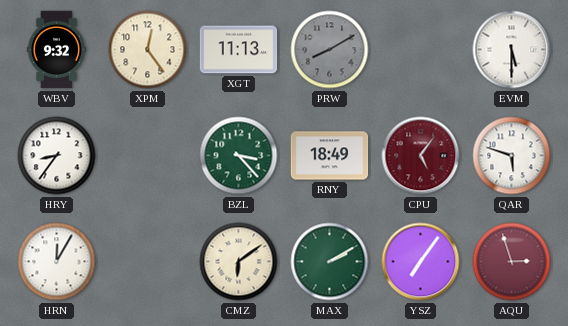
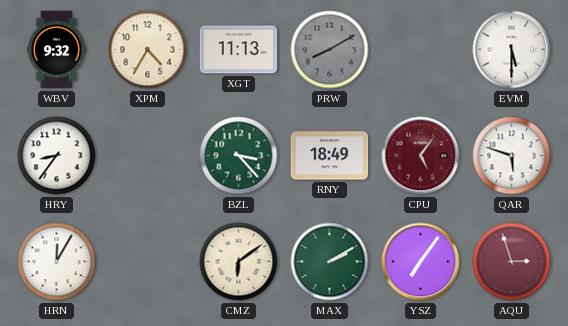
XPM: 12:24 -> 4:35
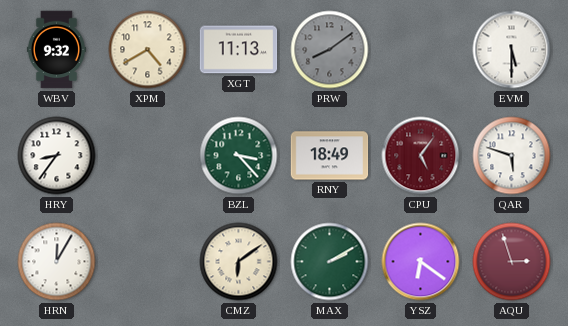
XPM: 4:35 -> 4:40
PRW: 8:10 -> 8:09
YSZ: 7:06 -> 6:21
